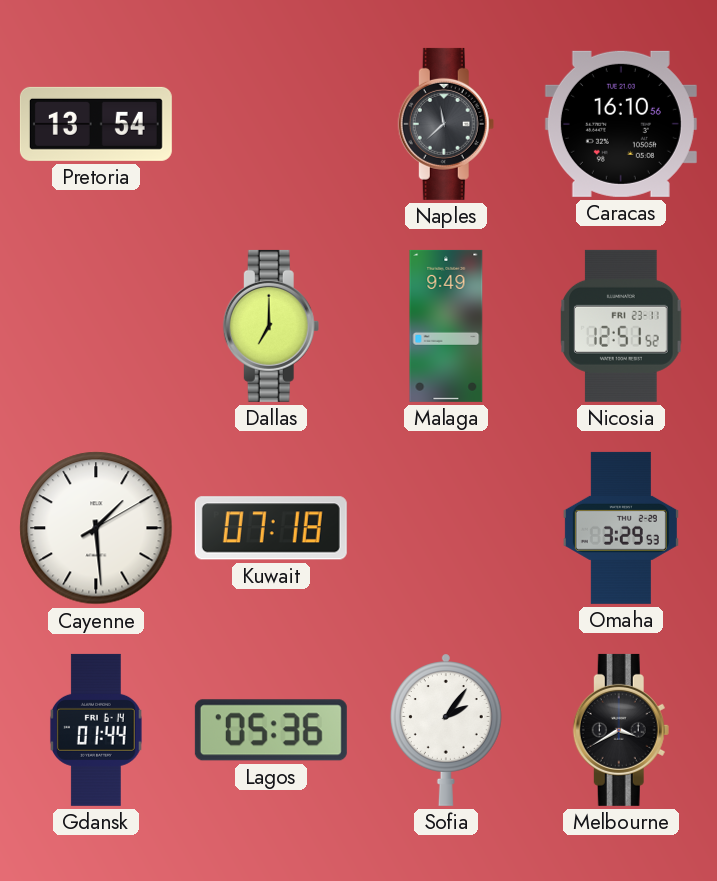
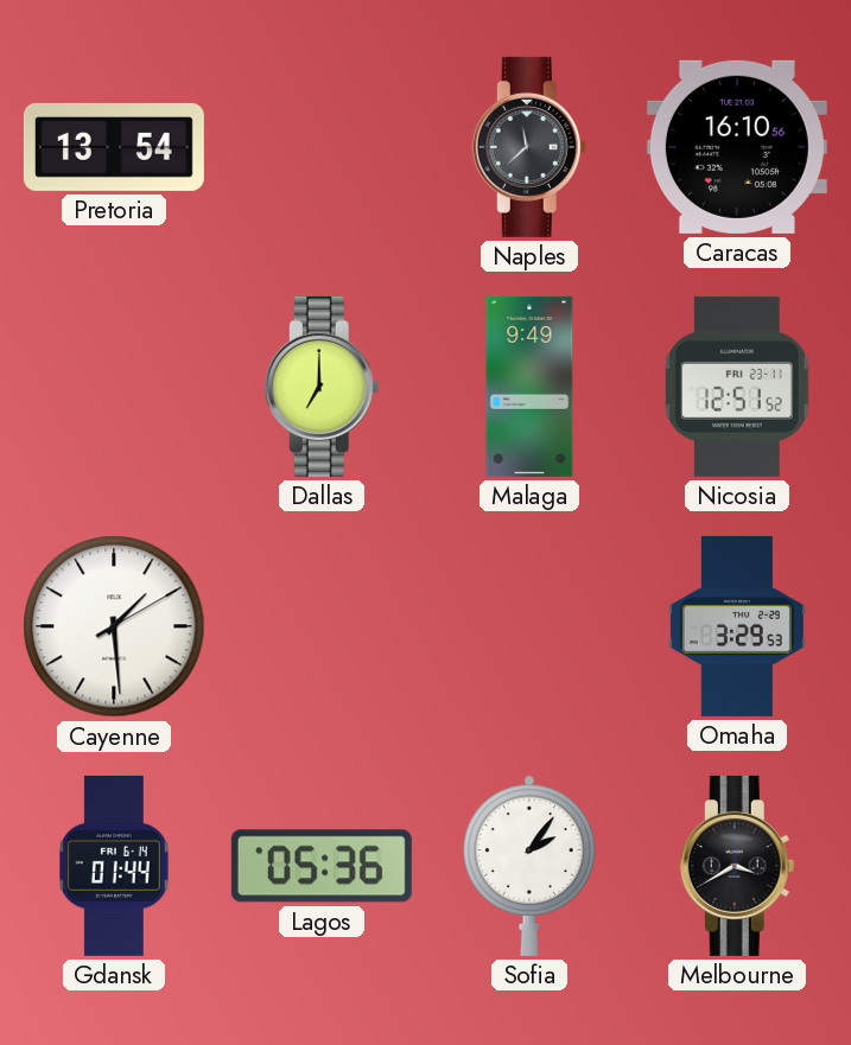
Kuwait: 07:18 -> none
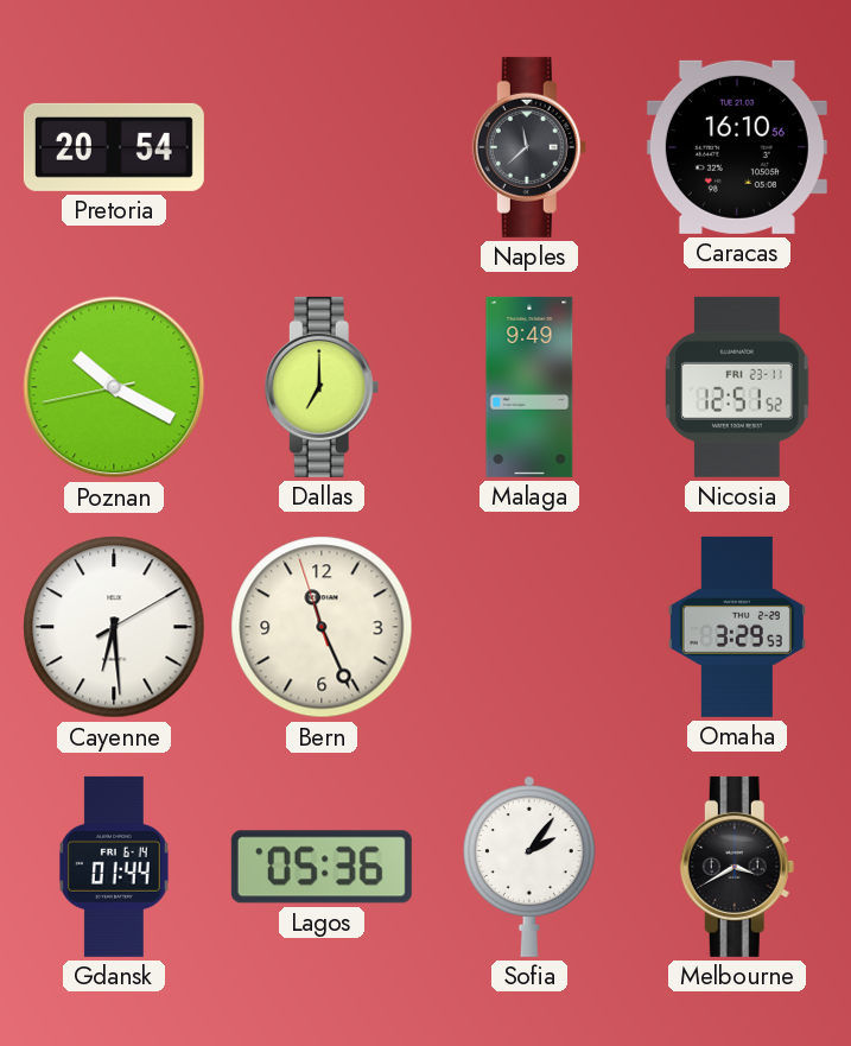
Pretoria: 13:54 -> 20:54
Poznan: none -> 10:19
Cayenne: 1:29 -> 6:29
Bern: none -> 11:25
